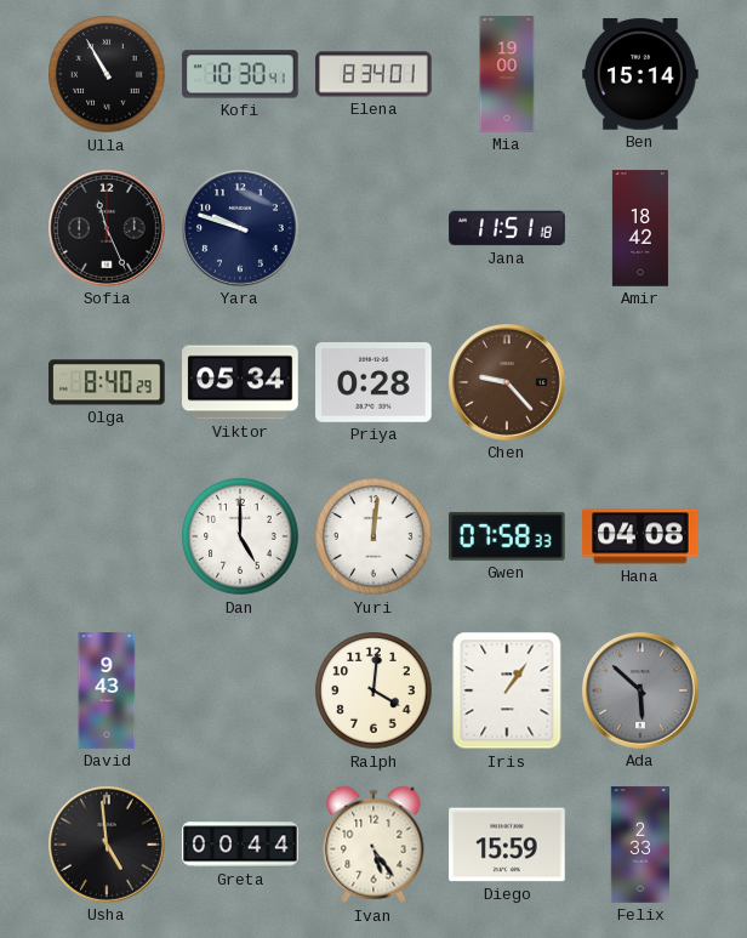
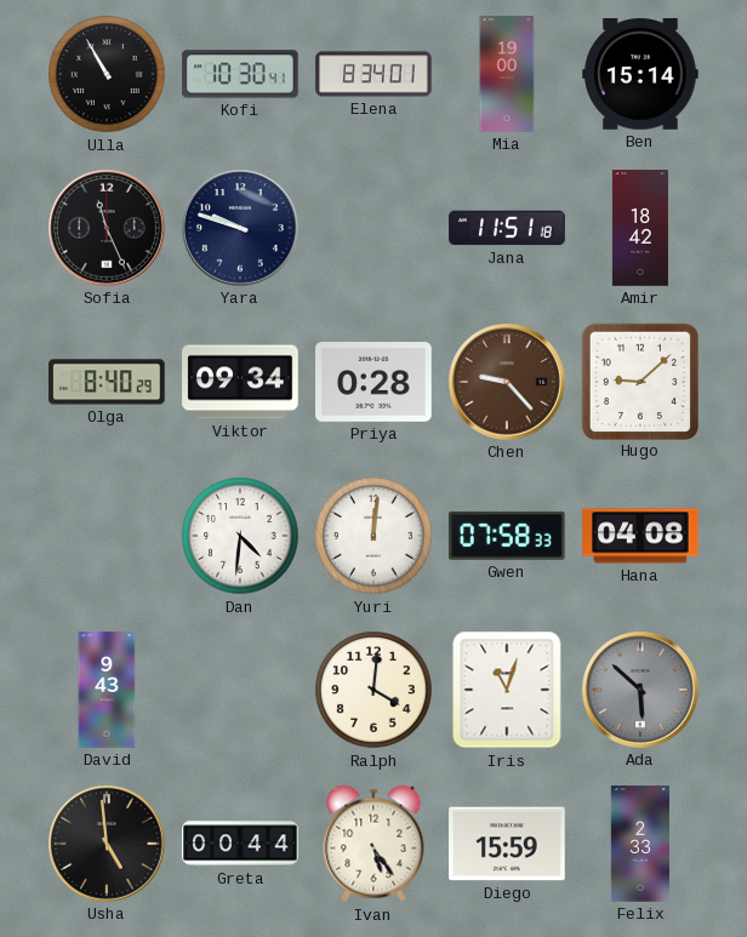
Viktor: 05:34 -> 09:34
Hugo: none -> 9:08
Dan: 5:00 -> 4:31
Iris: 1:06 -> 11:03
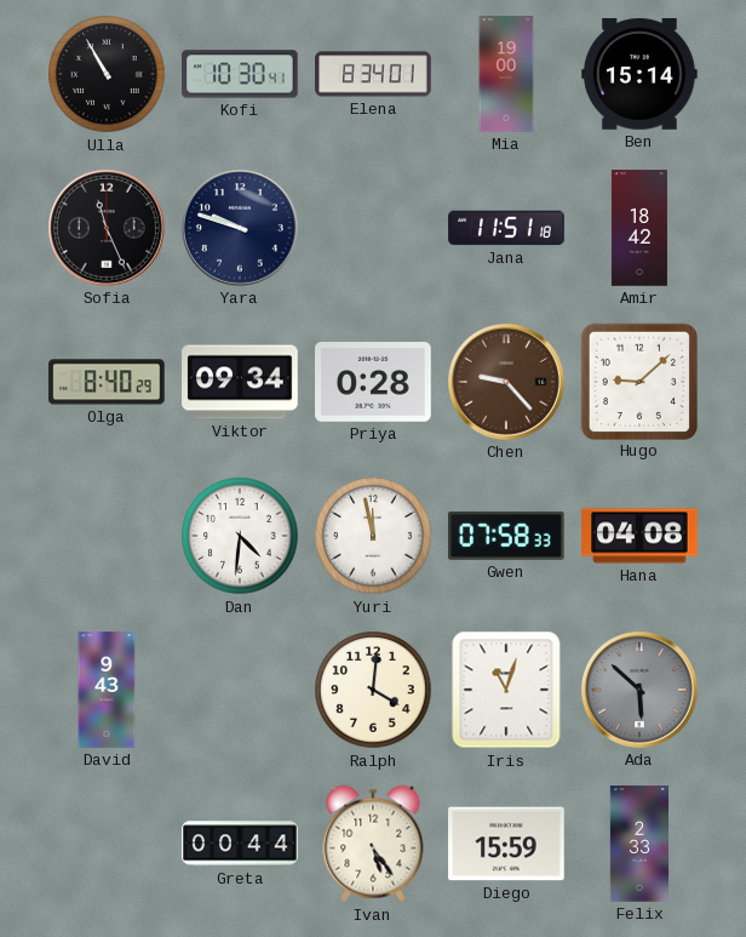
Yuri: 12:01 -> 11:58
Usha: 4:59 -> none
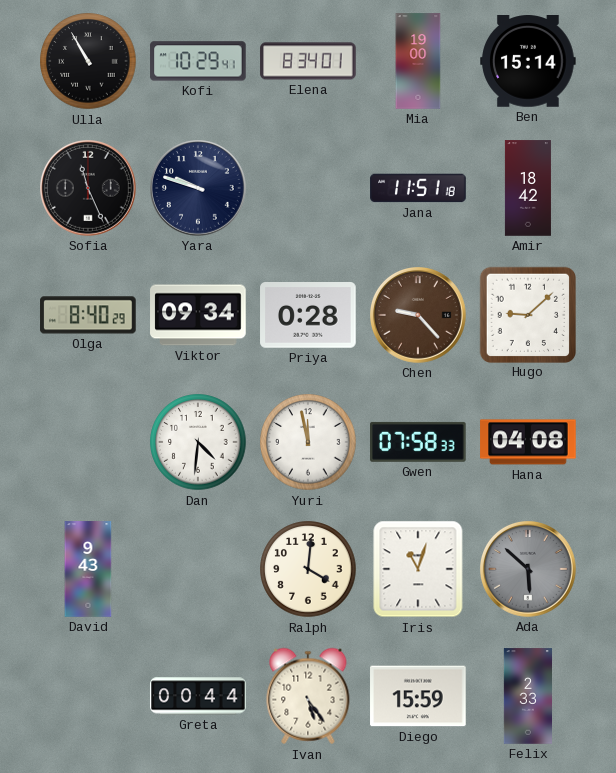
Kofi: 10:30 -> 10:29
